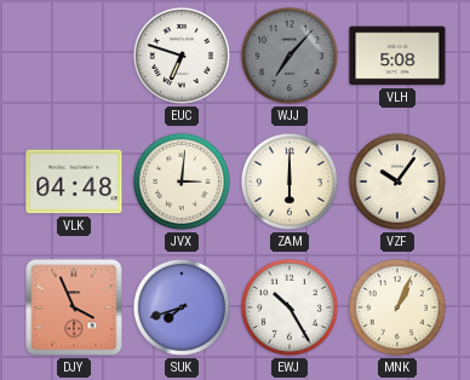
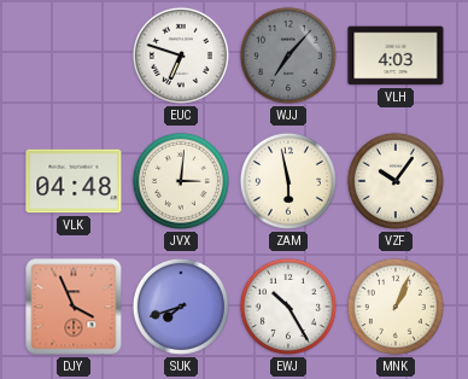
VLH: 5:08 -> 4:03
ZAM: 6:00 -> 5:58
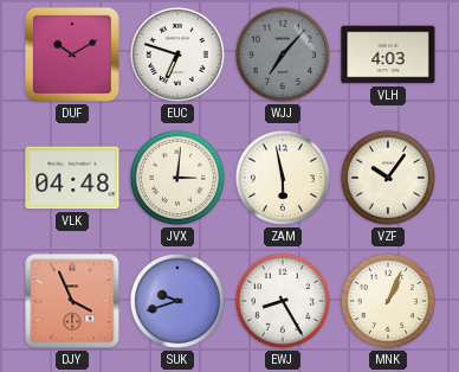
DUF: none -> 10:10
SUK: 7:42 -> 9:42
EWJ: 10:25 -> 8:25
